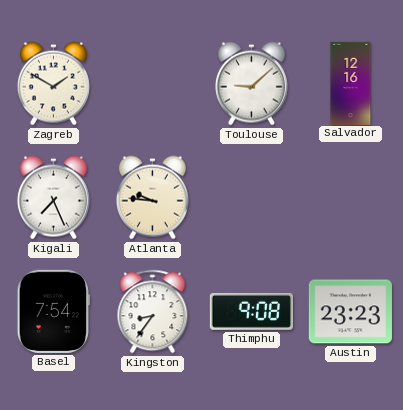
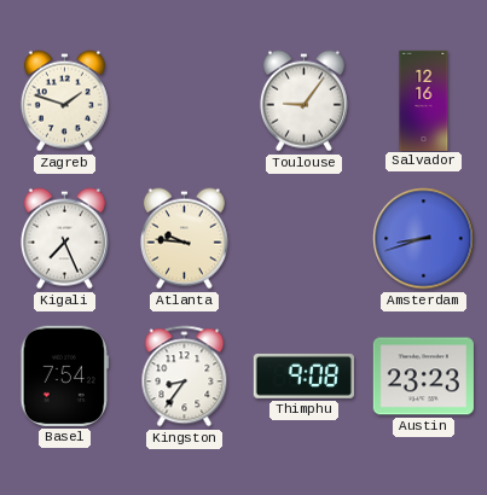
Zagreb: 1:50 -> 1:48
Toulouse: 9:08 -> 9:06
Amsterdam: none -> 8:42
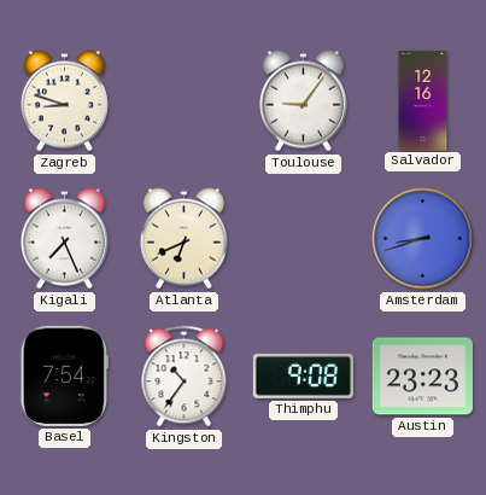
Zagreb: 1:48 -> 8:48
Atlanta: 9:46 -> 6:41
Kingston: 8:36 -> 10:36
